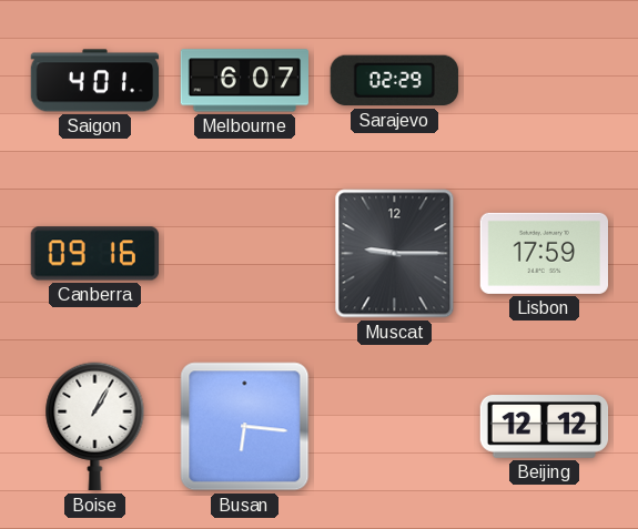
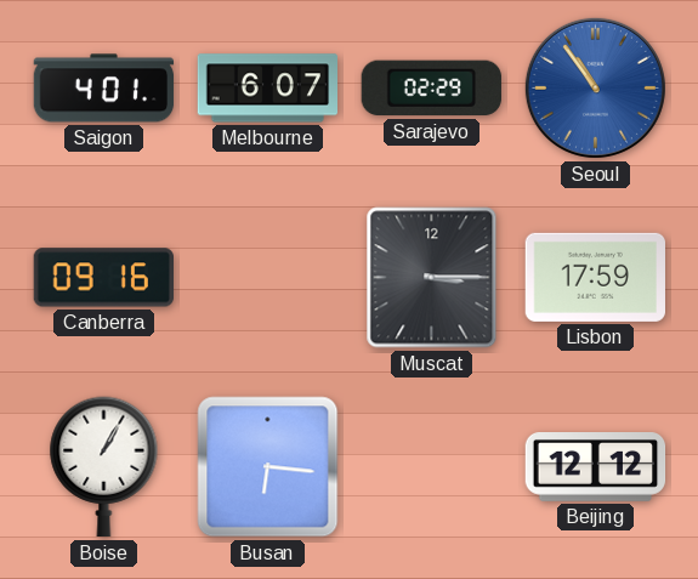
Seoul: none -> 10:54
Muscat: 9:15 -> 3:15
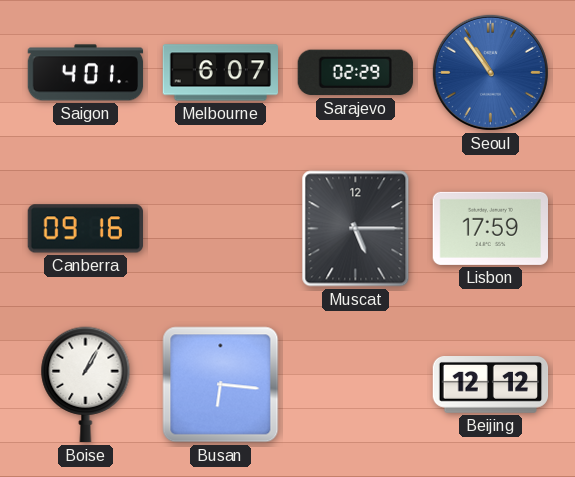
Muscat: 3:15 -> 5:15
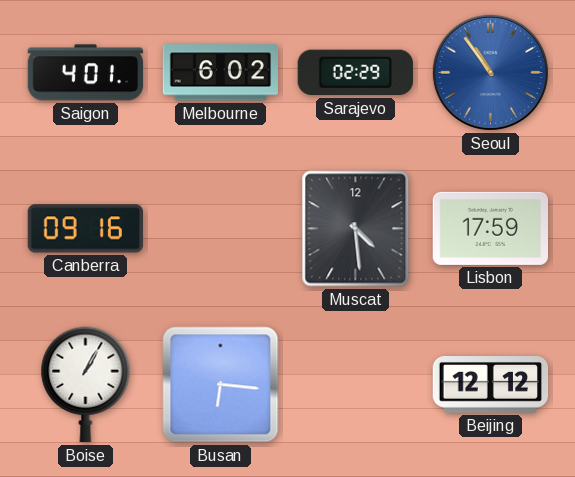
Melbourne: 6:07 -> 6:02
Muscat: 5:15 -> 4:29
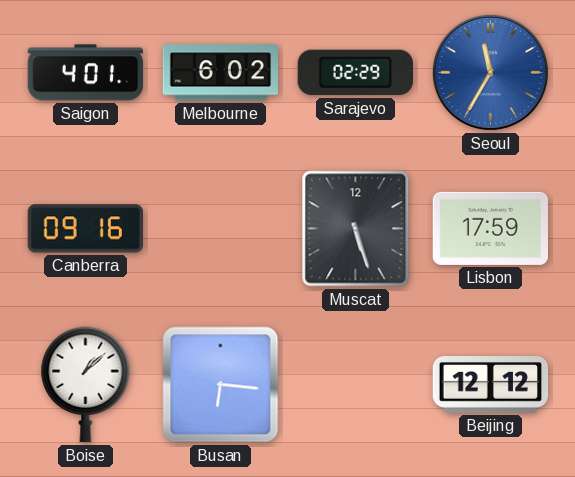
Seoul: 10:54 -> 11:35
Muscat: 4:29 -> 5:27
Boise: 1:05 -> 1:08
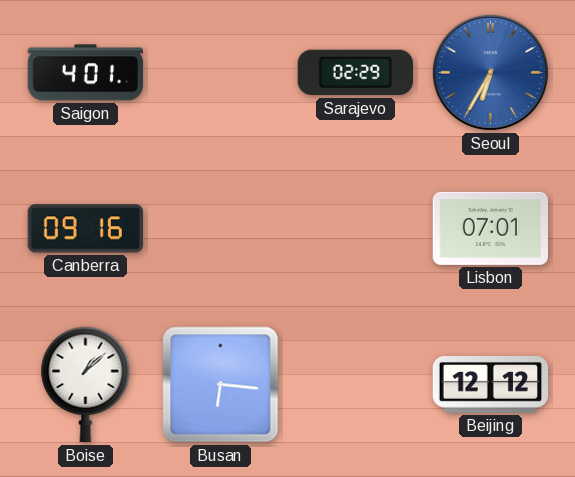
Melbourne: 6:02 -> none
Seoul: 11:35 -> 6:35
Muscat: 5:27 -> none
Lisbon: 17:59 -> 07:01
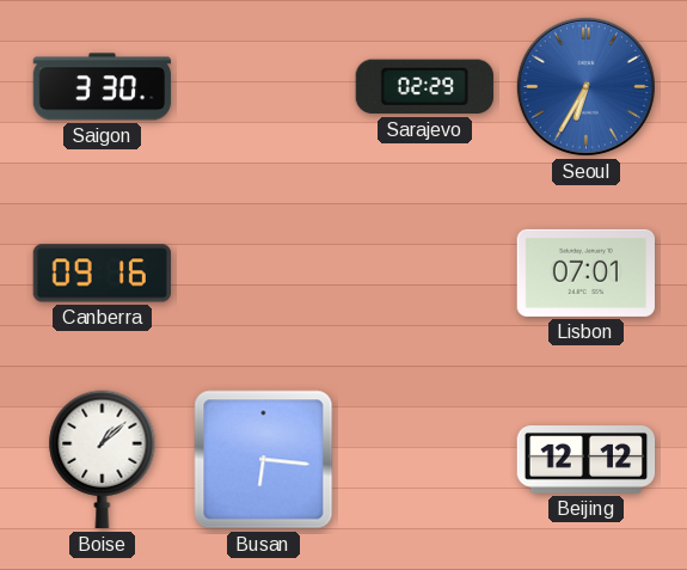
Saigon: 4:01 -> 3:30
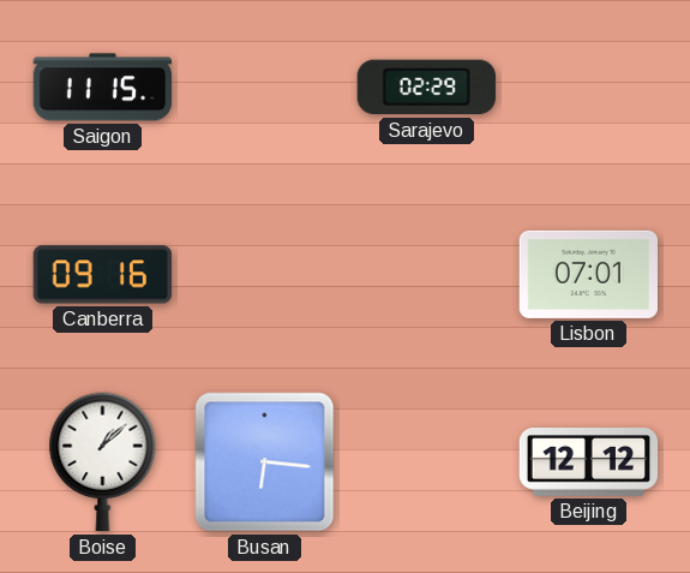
Saigon: 3:30 -> 11:15
Seoul: 6:35 -> none
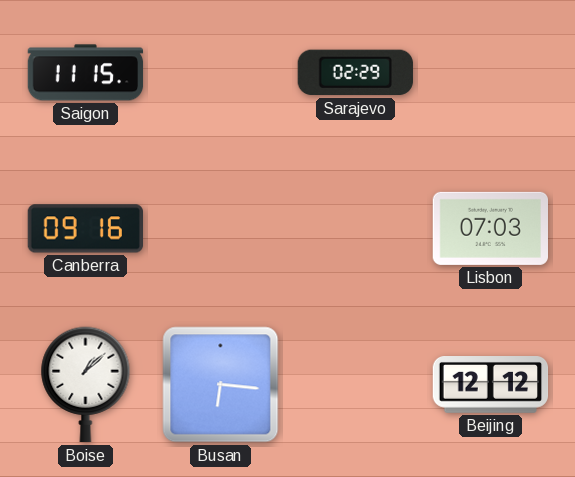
Lisbon: 07:01 -> 07:03
